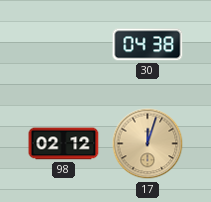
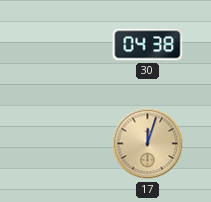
98: 02:12 -> none
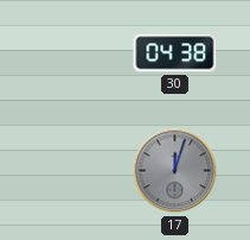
17 dial: champagne -> grey
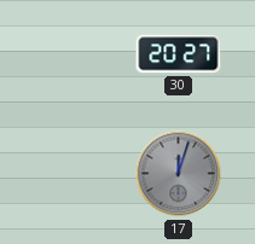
30: 04:38 -> 20:27
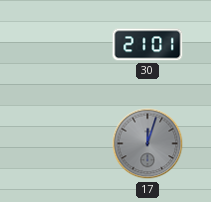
30: 20:27 -> 21:01
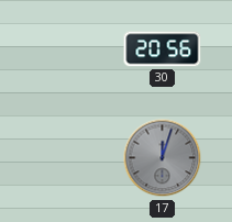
30: 21:01 -> 20:56
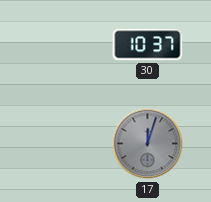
30: 20:56 -> 10:37
